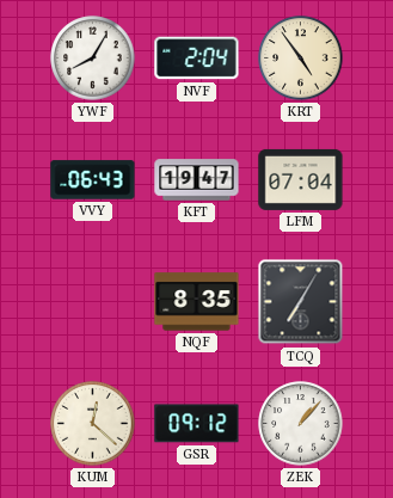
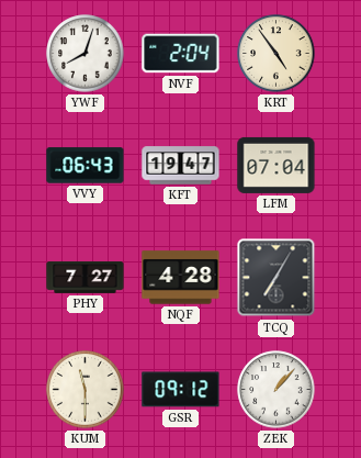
YWF: 8:05 -> 8:03
PHY: none -> 7:27
NQF: 8:35 -> 4:28
KUM: 12:22 -> 11:30
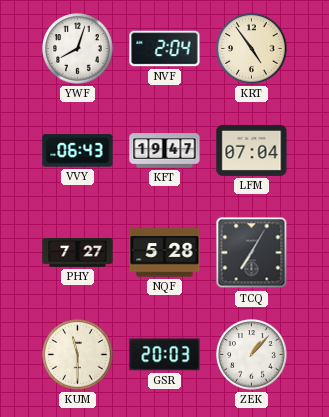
NQF: 4:28 -> 5:28
GSR: 09:12 -> 20:03
